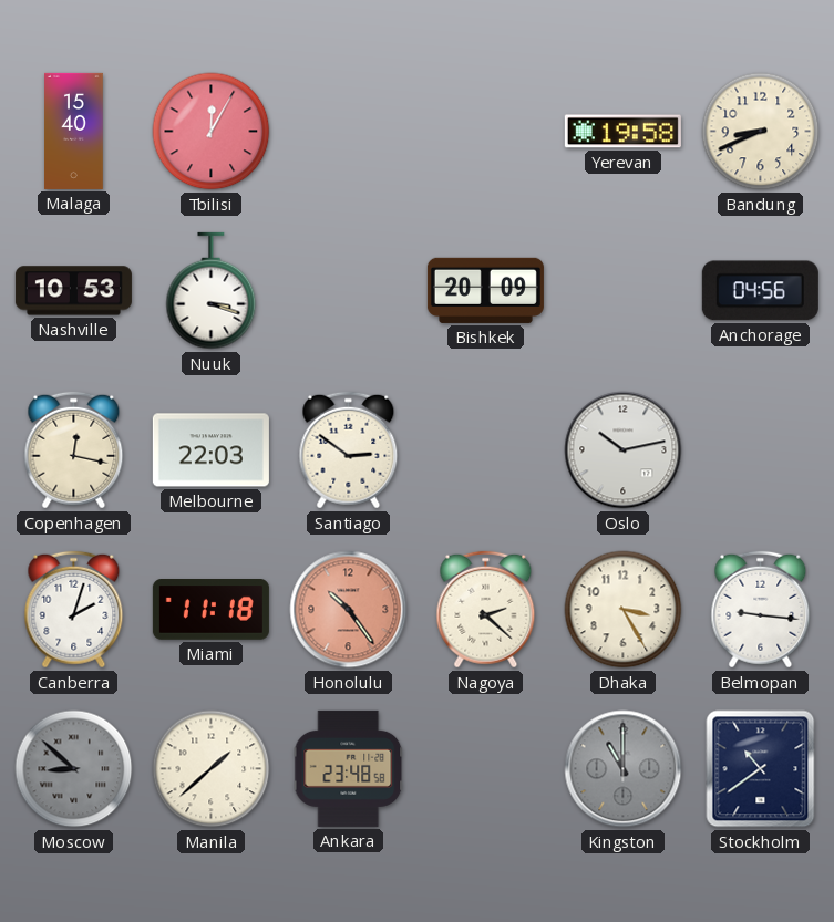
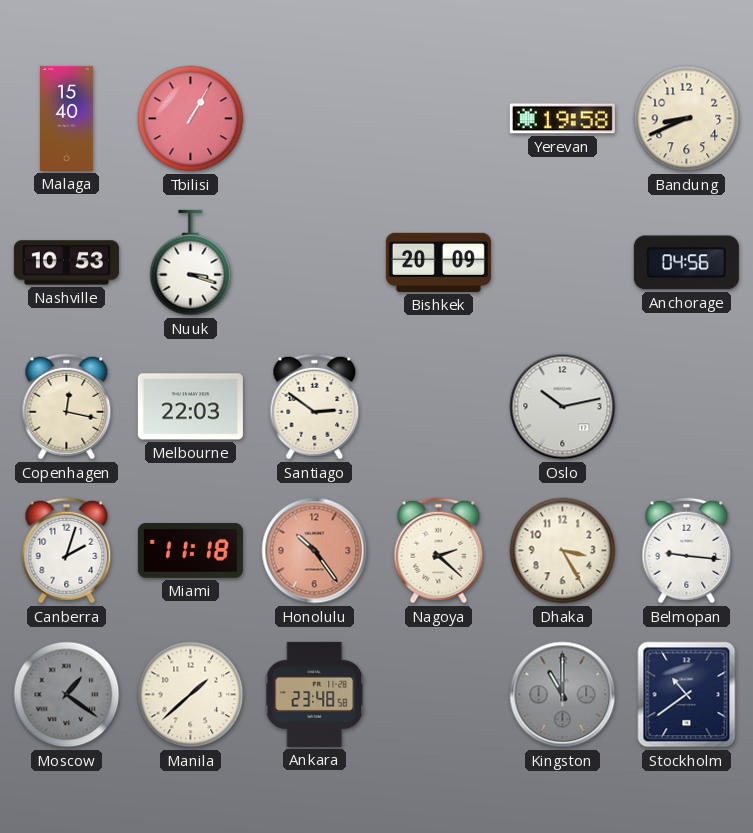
Tbilisi: 12:05 -> 1:05
Moscow: 8:52 -> 1:21
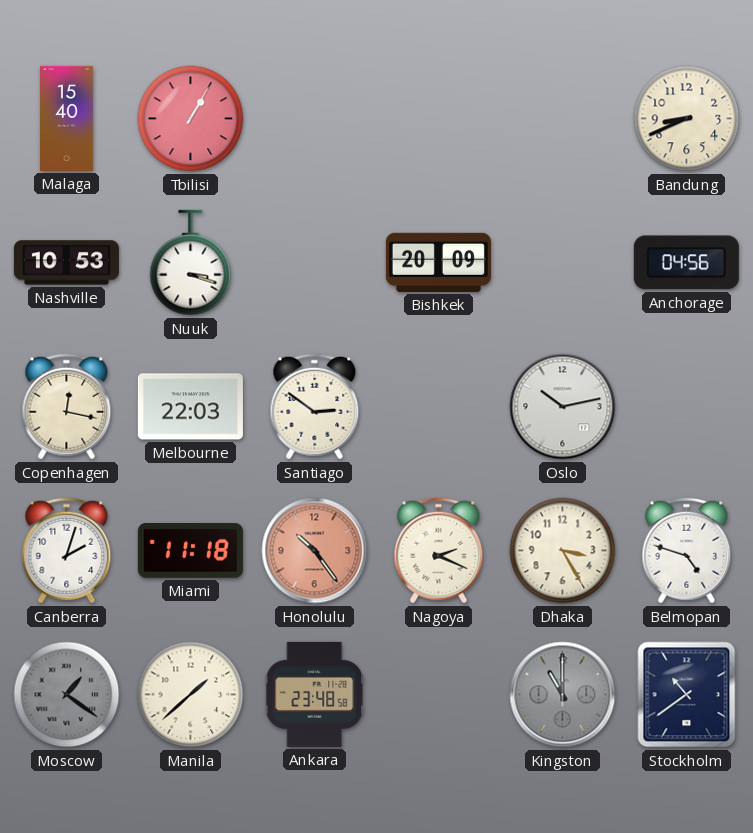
Yerevan: 19:58 -> none
Nagoya: 2:22 -> 2:19
Belmopan: 9:16 -> 4:48
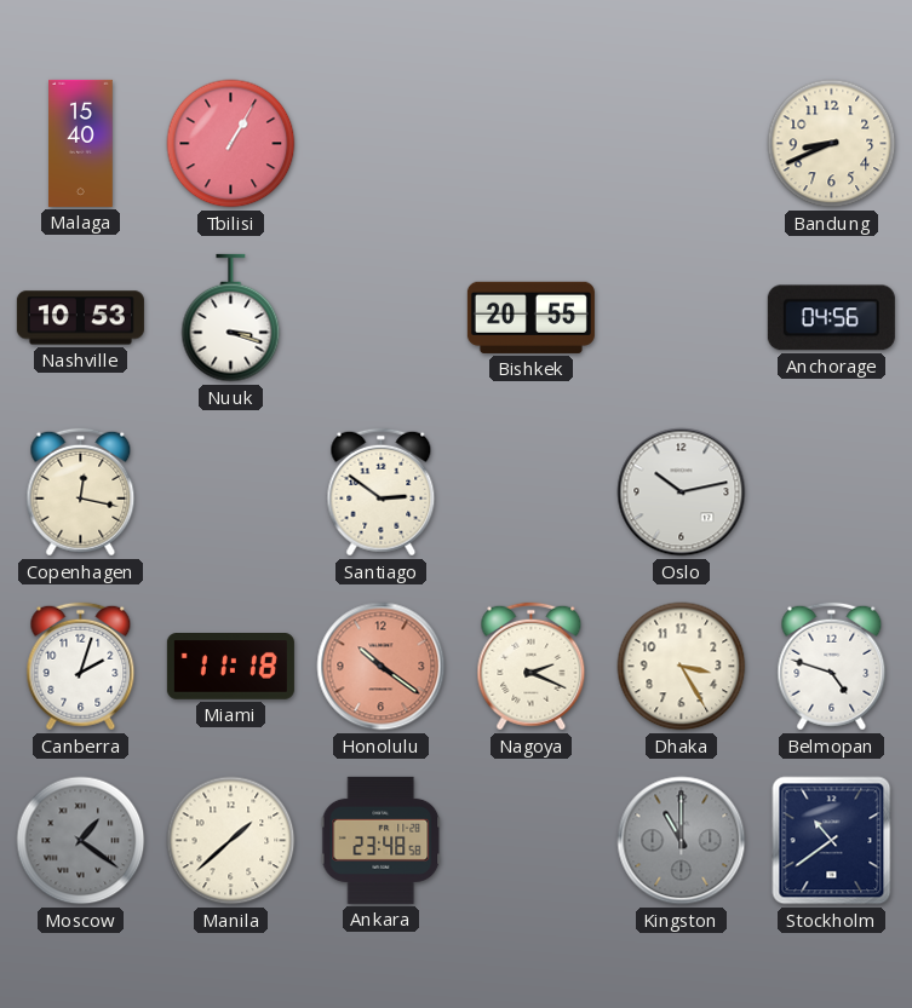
Bishkek: 20:09 -> 20:55
Melbourne: 22:03 -> none
Honolulu: 10:24 -> 10:21
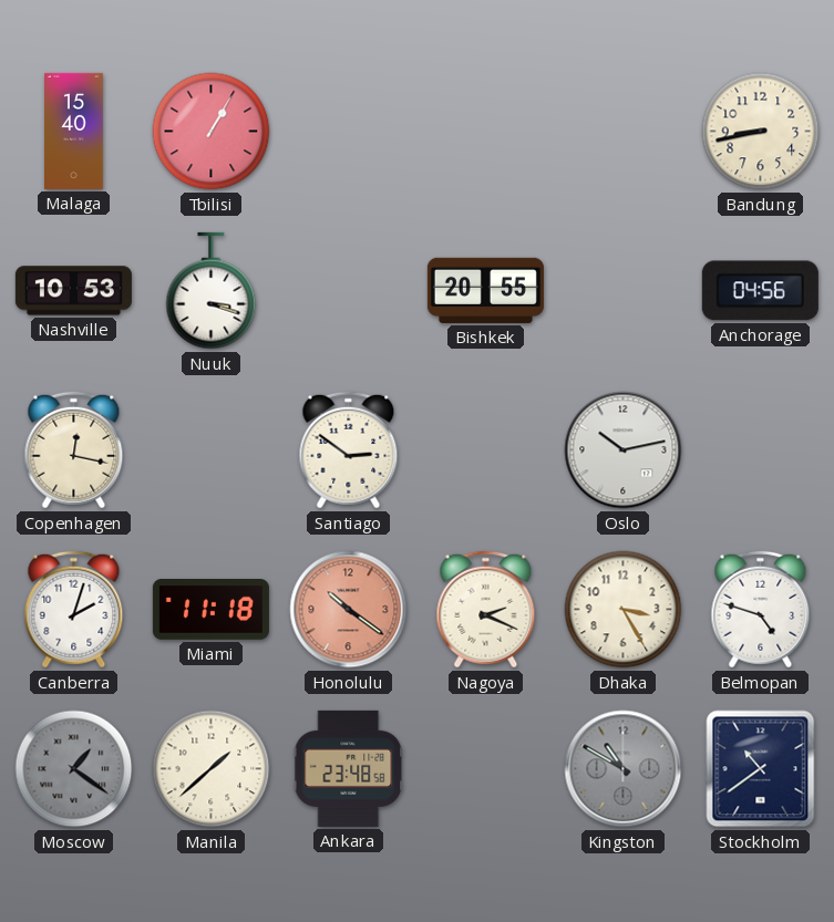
Bandung: 8:41 -> 8:43
Kingston: 11:00 -> 10:50
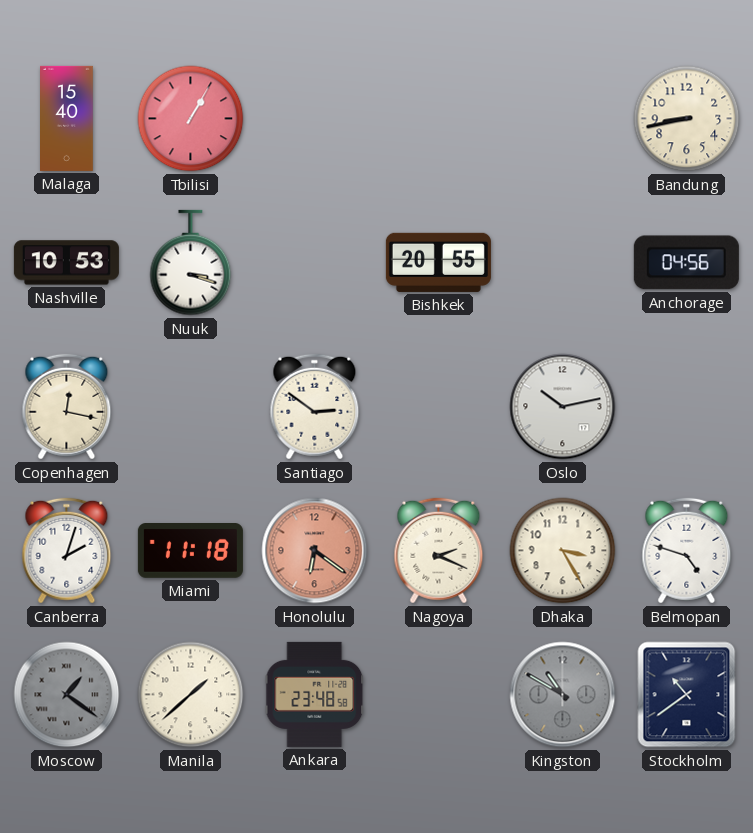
Honolulu: 10:21 -> 6:21
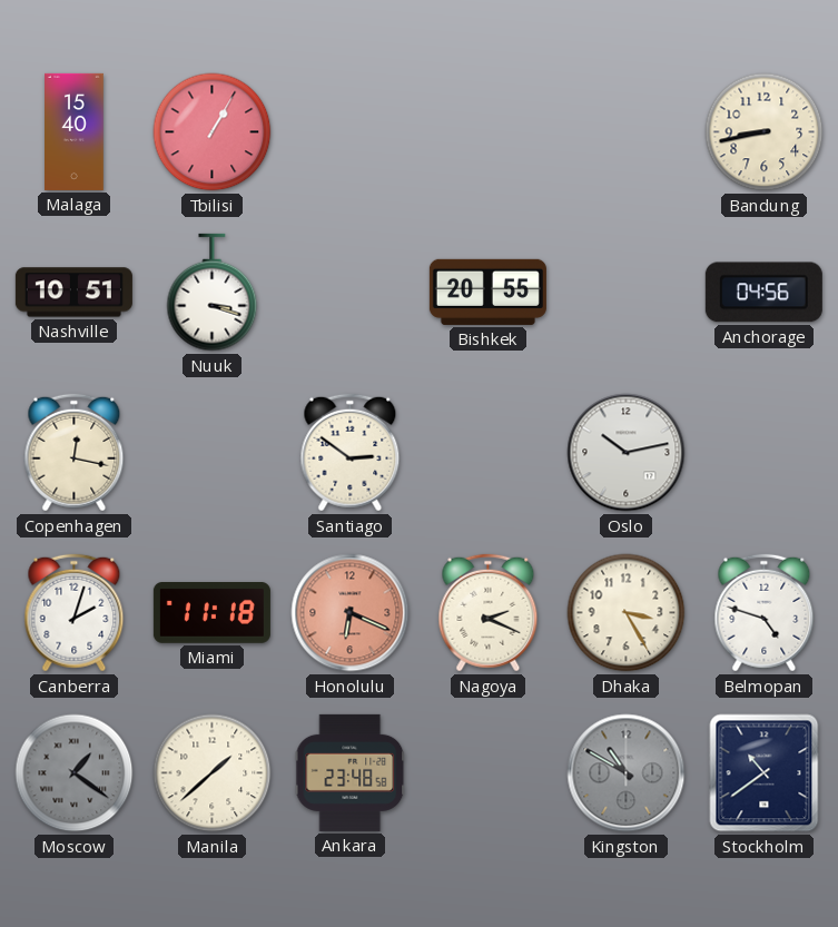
Nashville: 10:53 -> 10:51
Honolulu: 6:21 -> 6:19
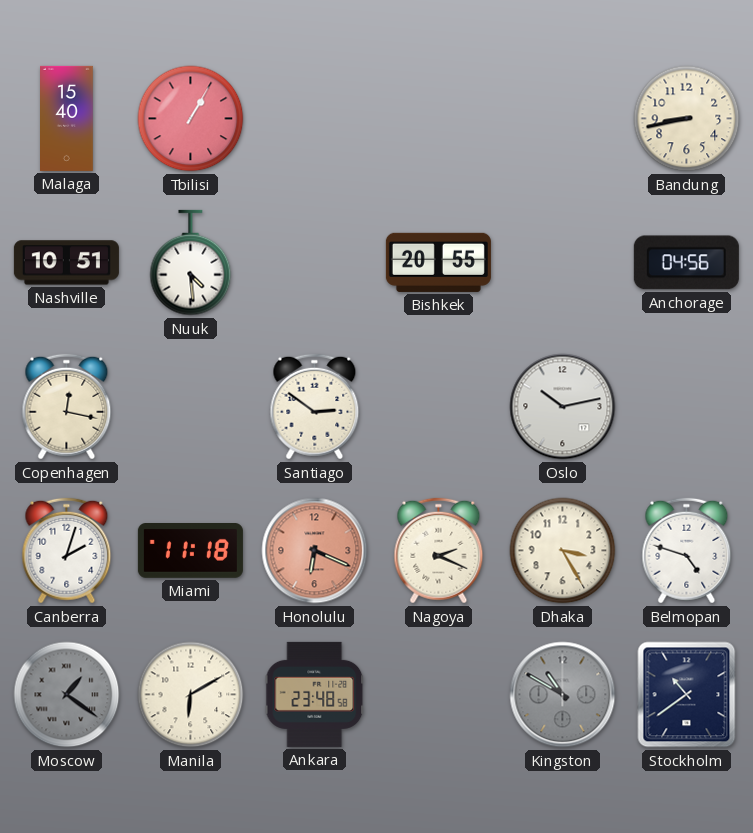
Nuuk: 3:18 -> 4:29
Manila: 1:38 -> 6:10
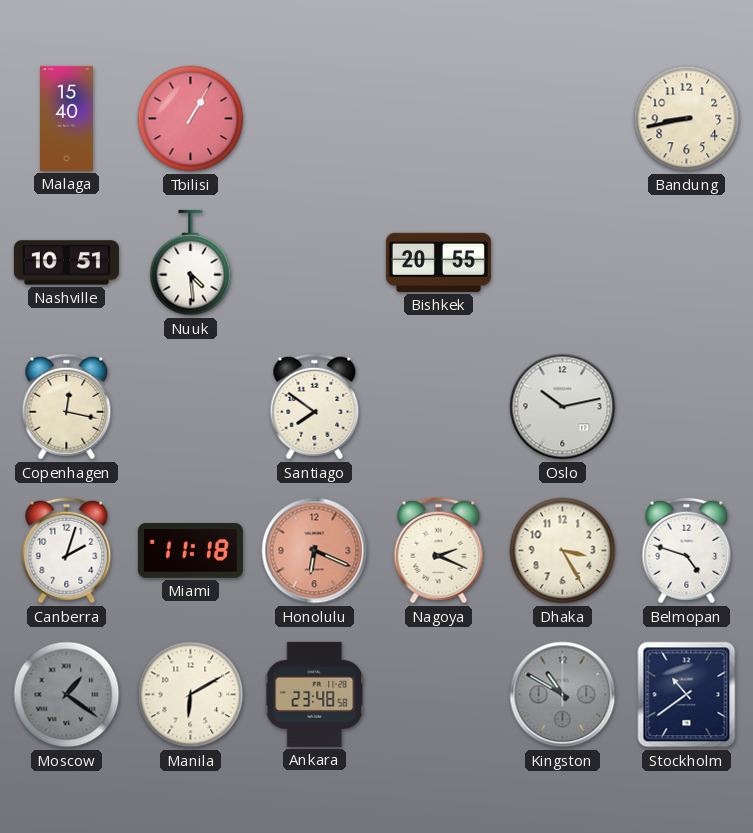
Anchorage: 04:56 -> none
Santiago: 2:51 -> 7:51
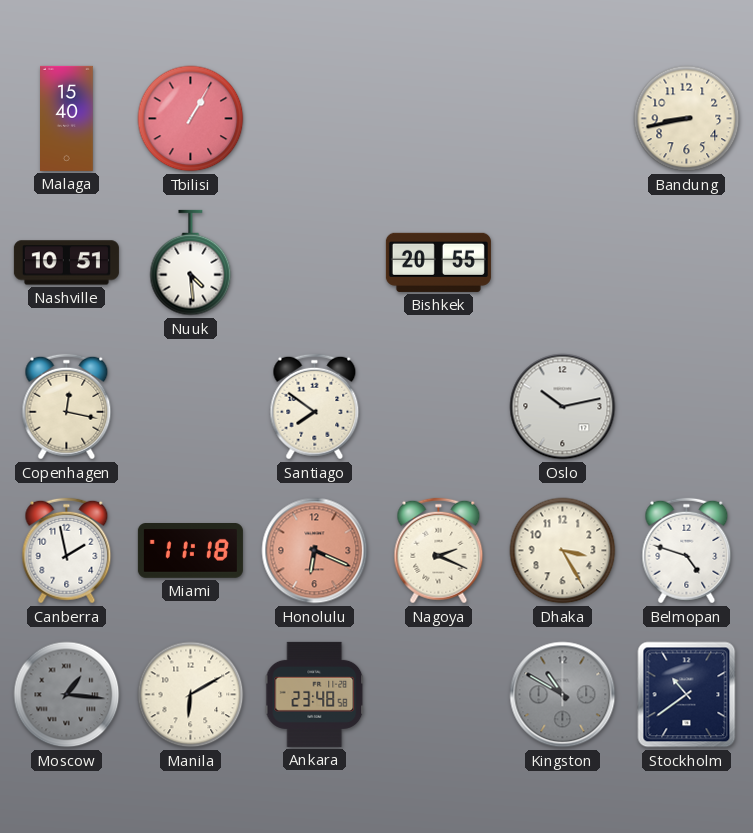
Canberra: 2:03 -> 1:58
Moscow: 1:21 -> 1:16
